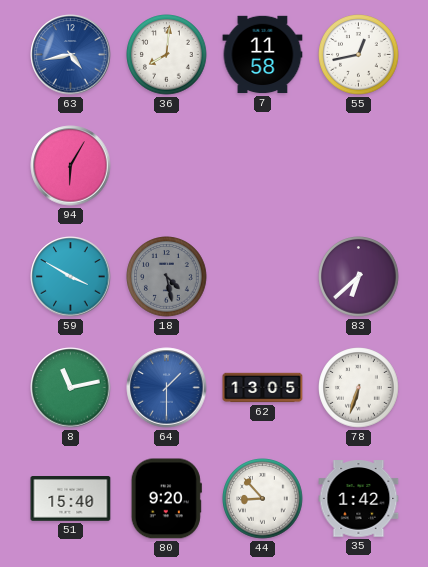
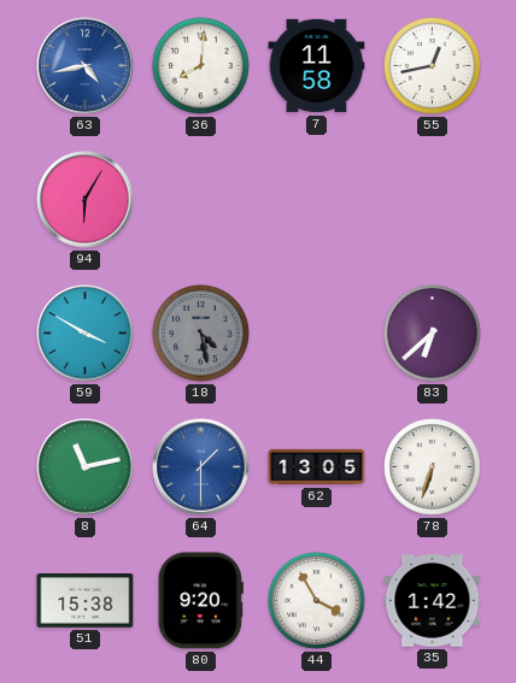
51: 15:40 -> 15:38
44: 8:53 -> 3:55
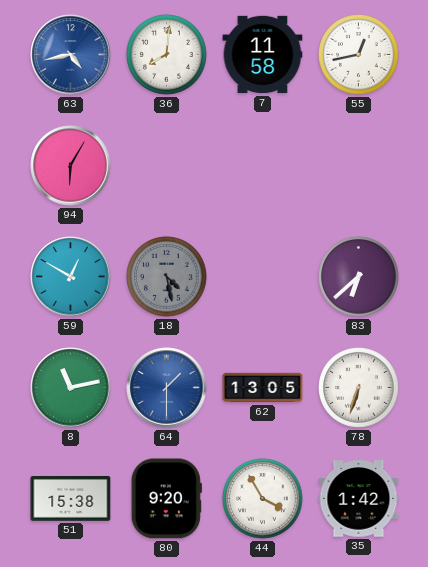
59: 3:50 -> 12:50
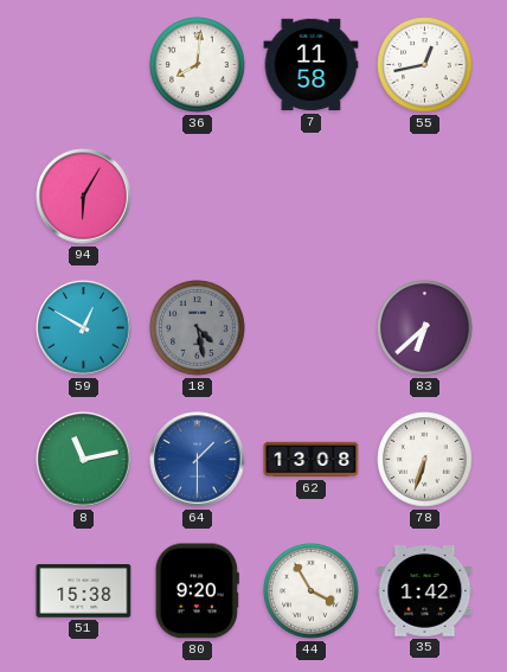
63: 4:43 -> none
62: 13:05 -> 13:08
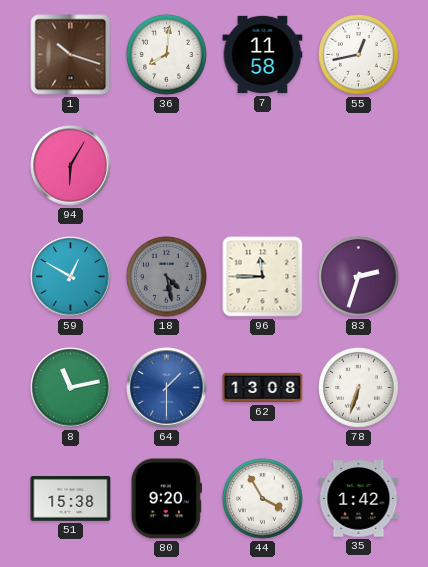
1: none -> 10:18
96: none -> 11:45
83: 6:38 -> 2:33
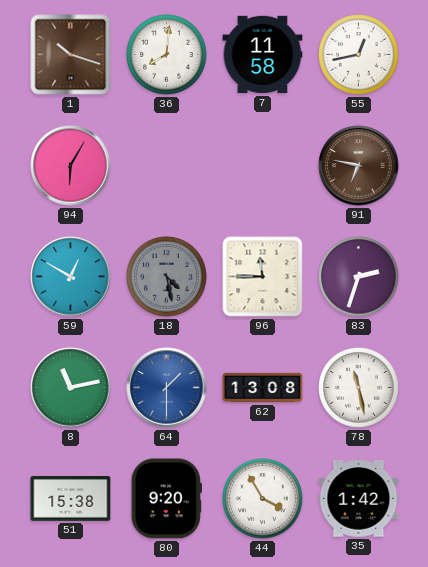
91: none -> 6:47
78: 6:33 -> 11:28
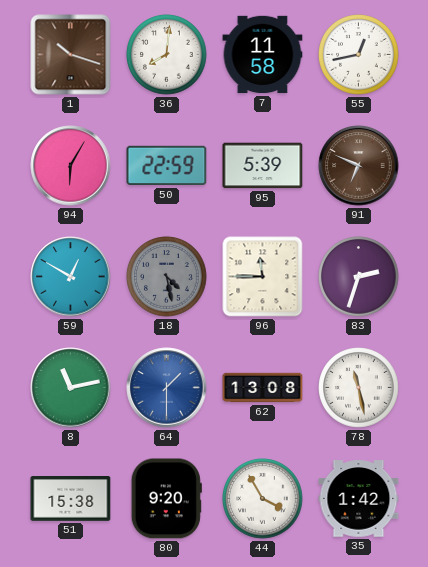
50: none -> 22:59
95: none -> 5:39
91: 6:47 -> 6:49
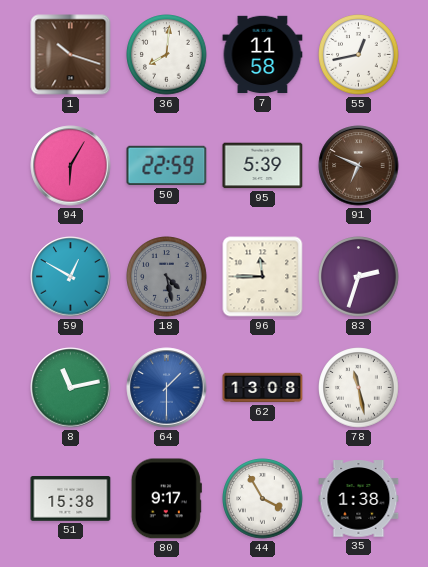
80: 9:20 -> 9:17
35: 1:42 -> 1:38
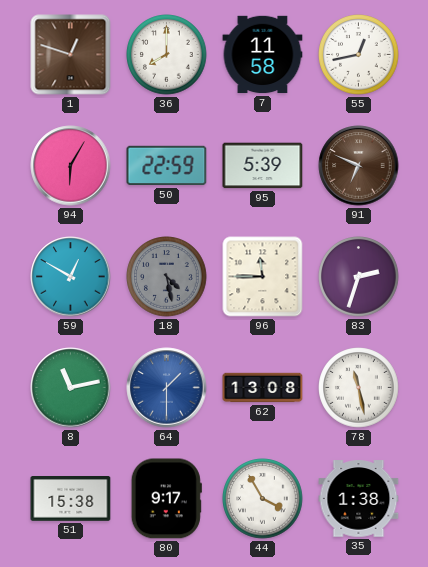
1: 10:18 -> 12:48
36: 8:01 -> 8:00
